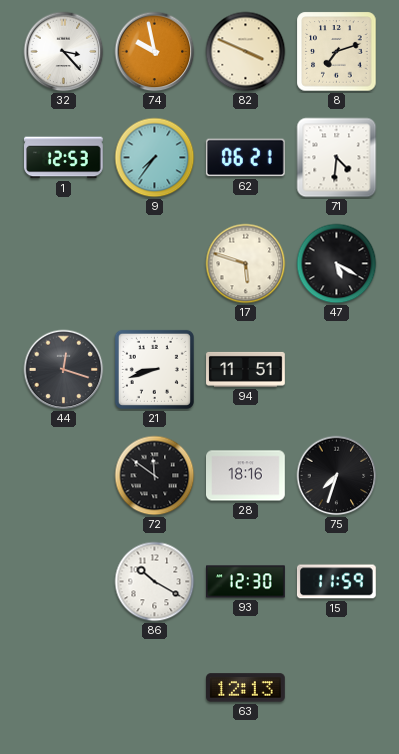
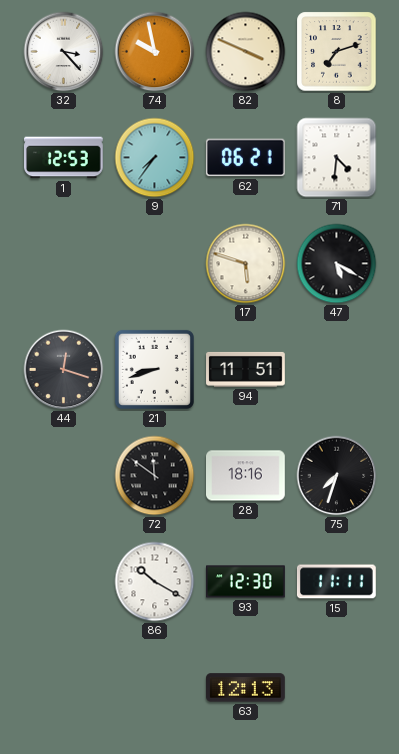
15: 11:59 -> 11:11
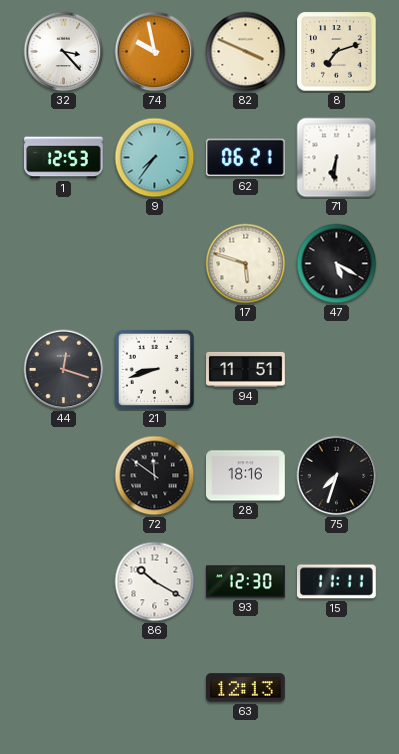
71: 4:31 -> 6:31
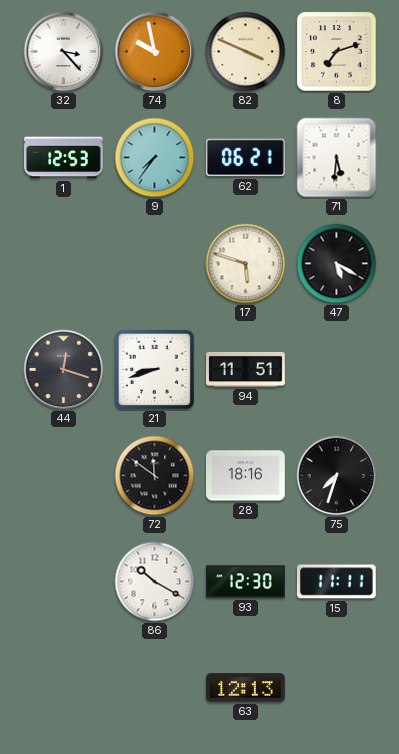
71: 6:31 -> 5:31
